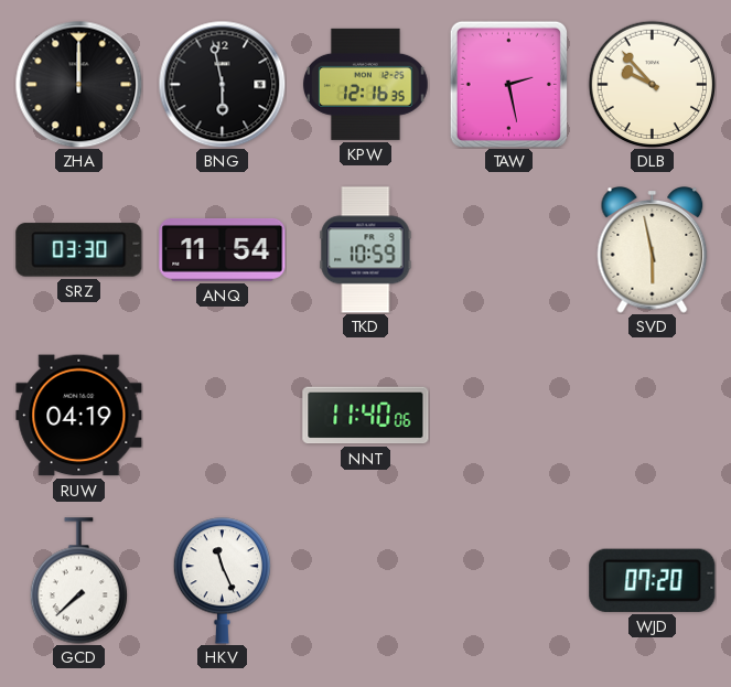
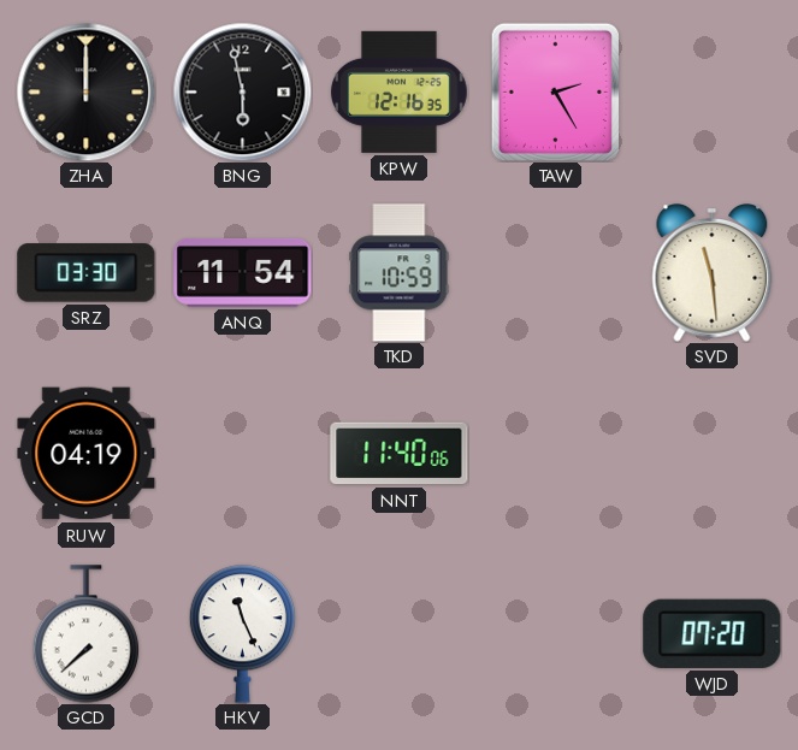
TAW: 2:28 -> 2:25
DLB: 9:53 -> none
SVD: 5:58 -> 11:29
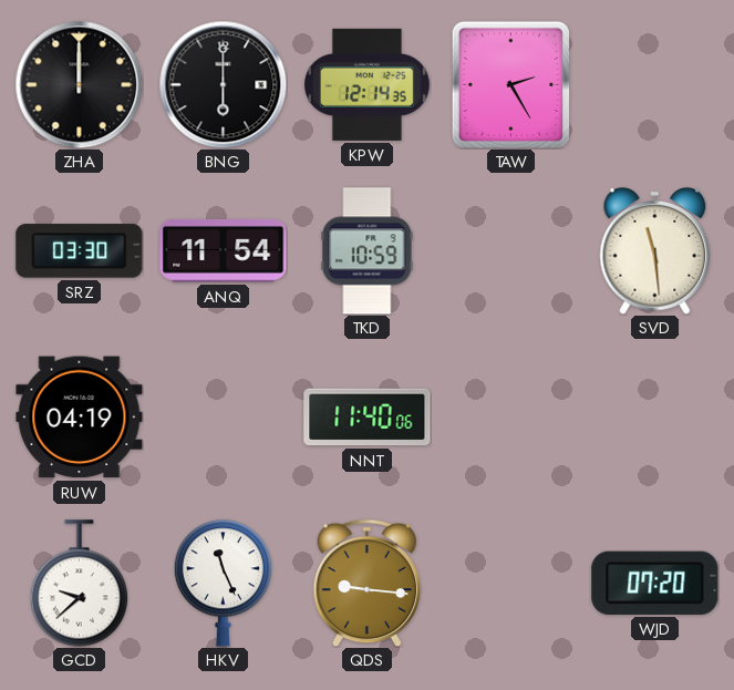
BNG: 5:58 -> 6:00
KPW: 12:16 -> 12:14
GCD: 7:38 -> 9:38
QDS: none -> 9:16
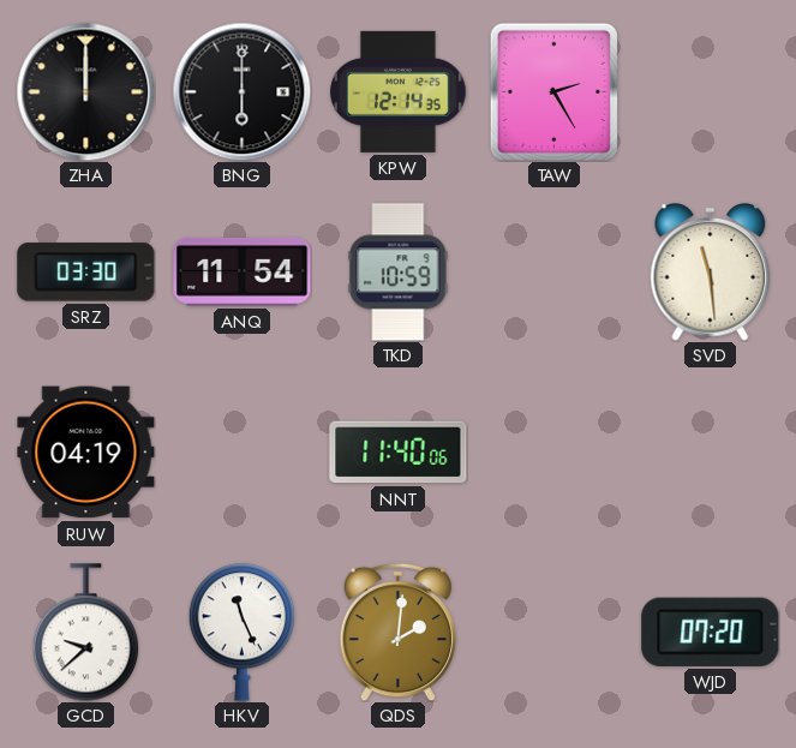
QDS: 9:16 -> 2:01
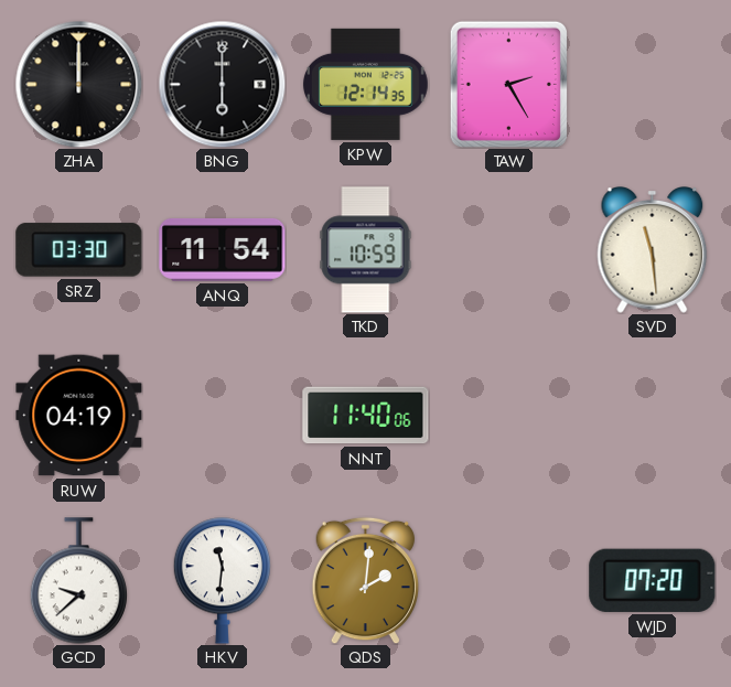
HKV: 11:26 -> 11:31
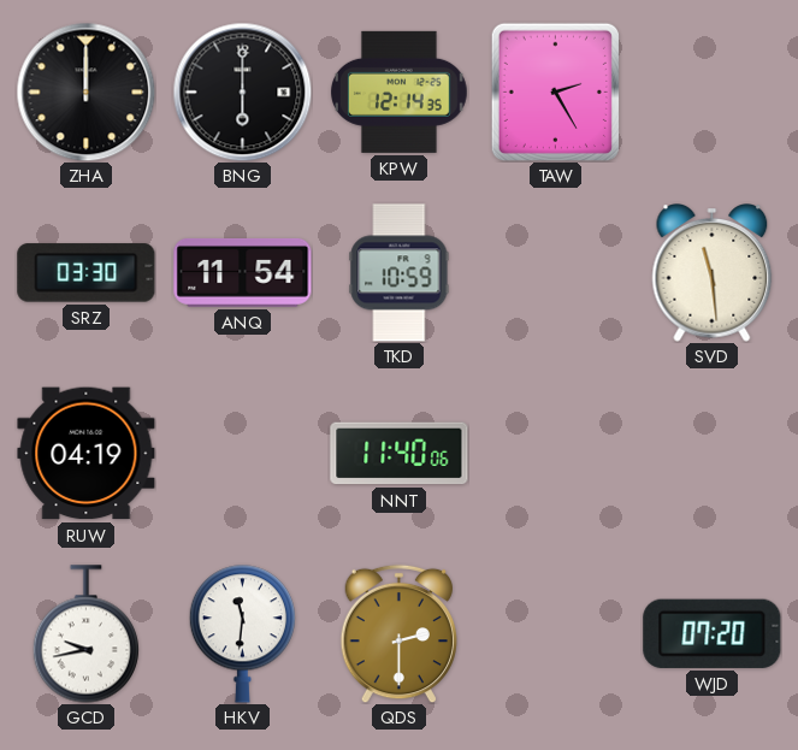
GCD: 9:38 -> 9:43
QDS: 2:01 -> 2:30
